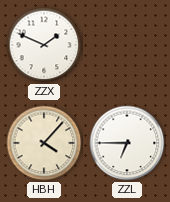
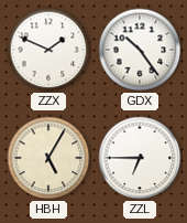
GDX: none -> 10:24
HBH: 4:07 -> 5:05
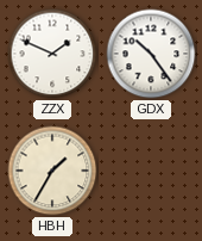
HBH: 5:05 -> 1:35
ZZL: 6:45 -> none
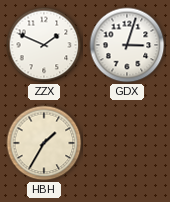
GDX: 10:24 -> 3:03
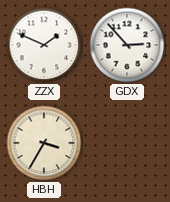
GDX: 3:03 -> 2:53
HBH: 1:35 -> 3:35
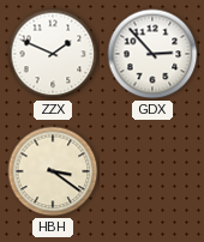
HBH: 3:35 -> 3:21
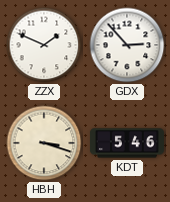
HBH: 3:21 -> 3:18
KDT: none -> 5:46
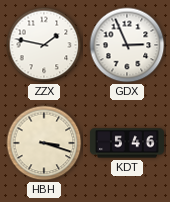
ZZX: 1:49 -> 1:47
GDX: 2:53 -> 2:56
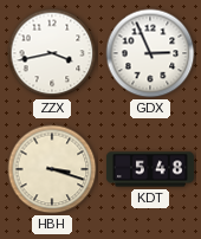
ZZX: 1:47 -> 3:43
KDT: 5:46 -> 5:48
